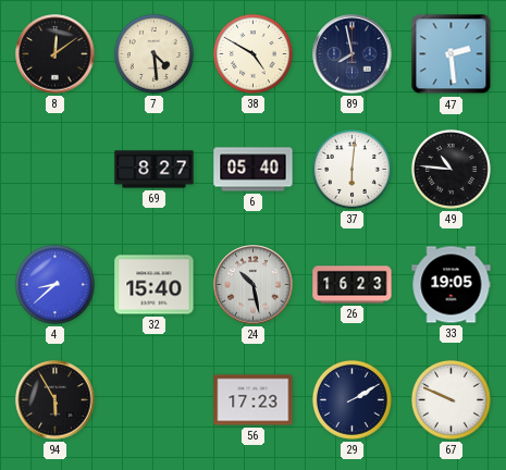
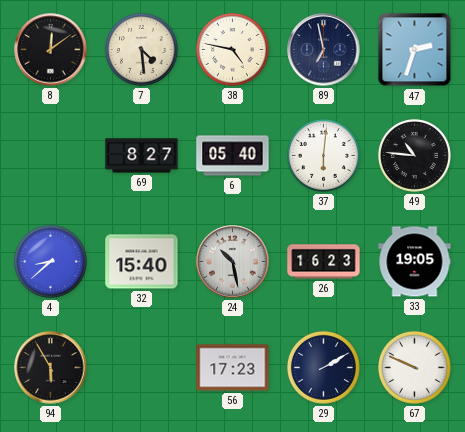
38: 4:50 -> 4:47
89: 7:58 -> 6:58
47: 2:29 -> 2:33
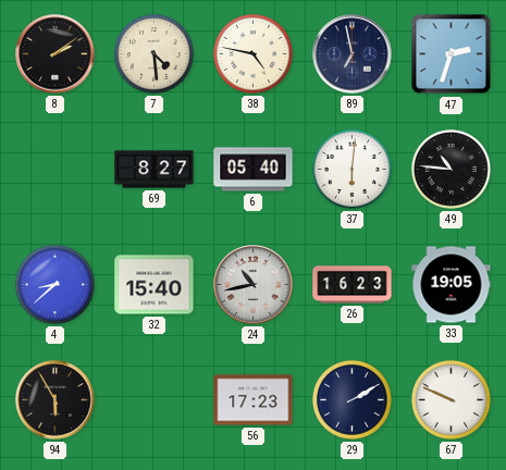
8: 12:09 -> 2:09
24: 10:28 -> 10:43
